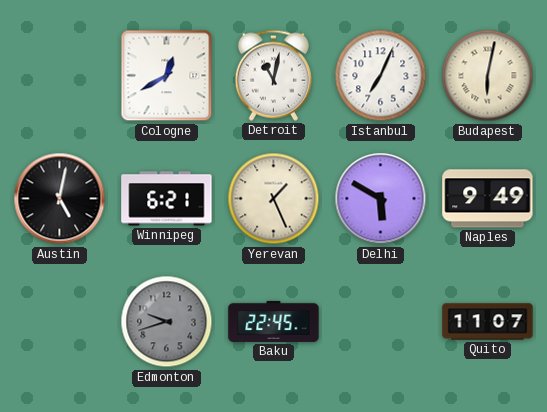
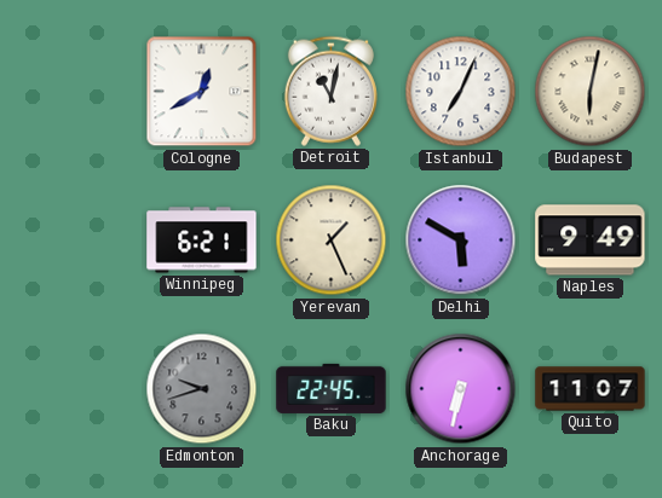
Austin: 5:02 -> none
Anchorage: none -> 6:32
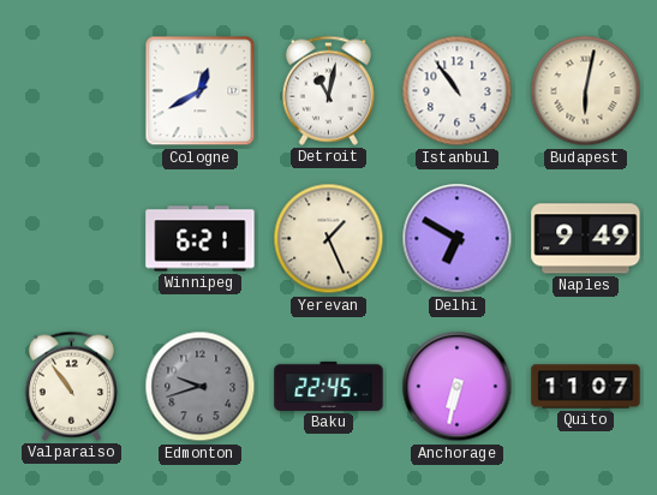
Istanbul: 7:04 -> 10:54
Delhi: 5:50 -> 6:50
Valparaiso: none -> 10:54
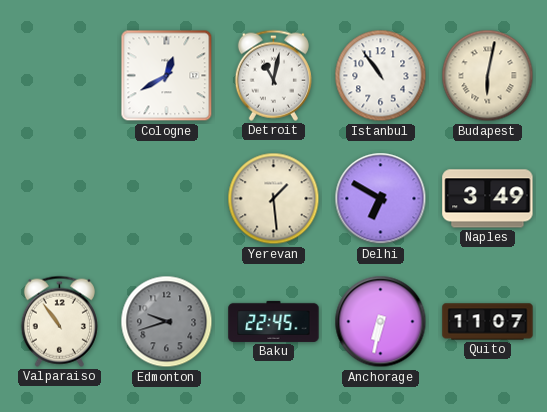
Winnipeg: 6:21 -> none
Yerevan: 1:26 -> 1:29
Naples: 9:49 -> 3:49
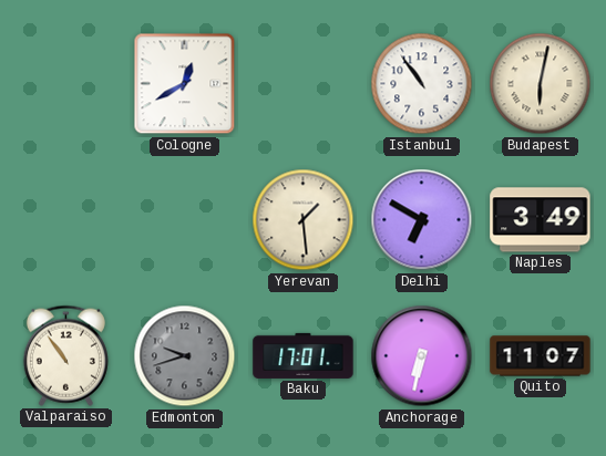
Detroit: 11:02 -> none
Baku: 22:45 -> 17:01
